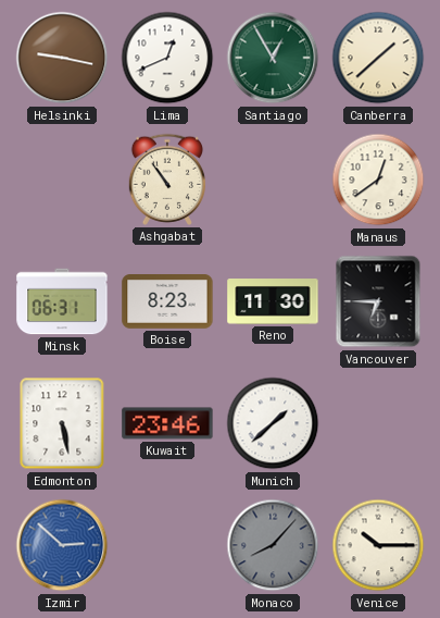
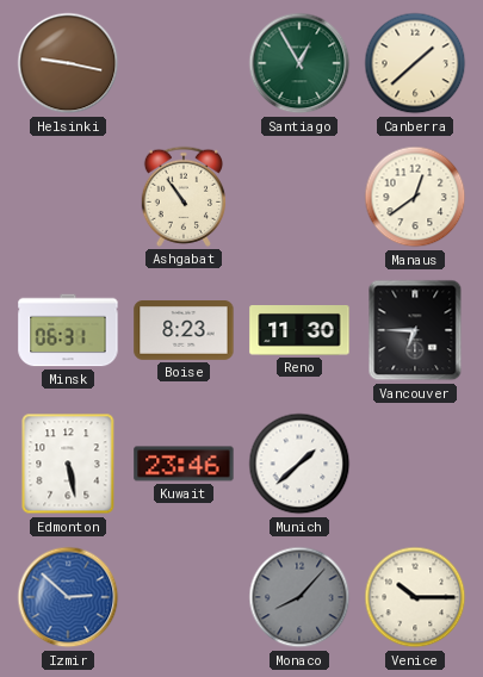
Lima: 12:41 -> none
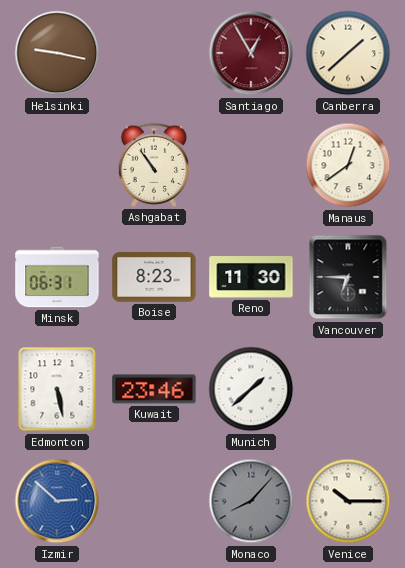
Santiago dial: green -> burgundy
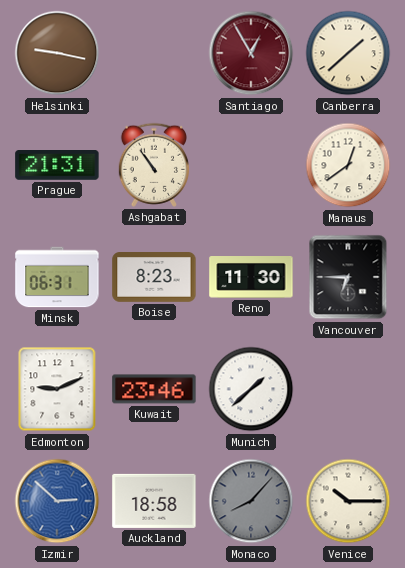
Prague: none -> 21:31
Edmonton: 5:28 -> 9:11
Auckland: none -> 18:58
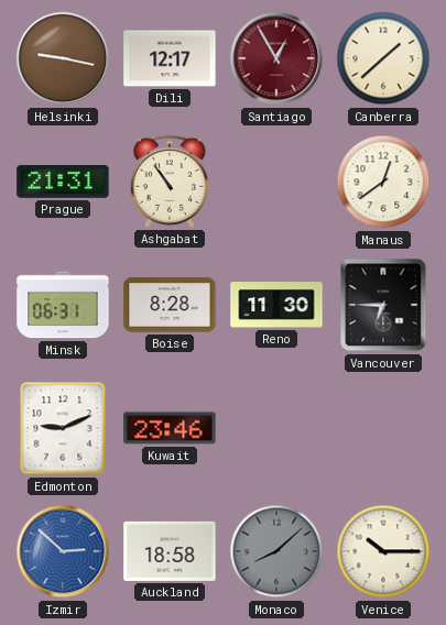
Dili: none -> 12:17
Boise: 8:23 -> 8:28
Munich: 1:38 -> none
Monaco: 8:07 -> 8:08
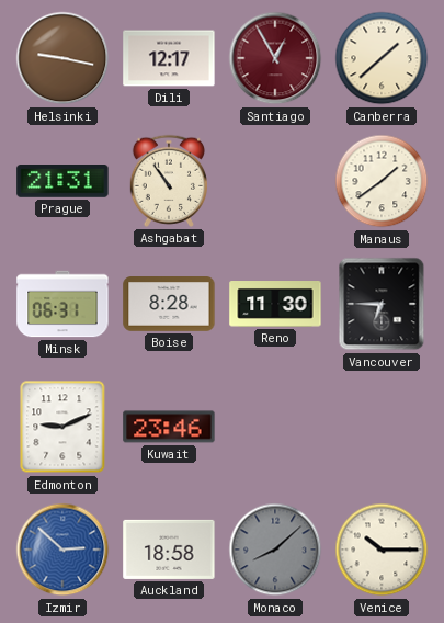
Manaus: 12:39 -> 1:39
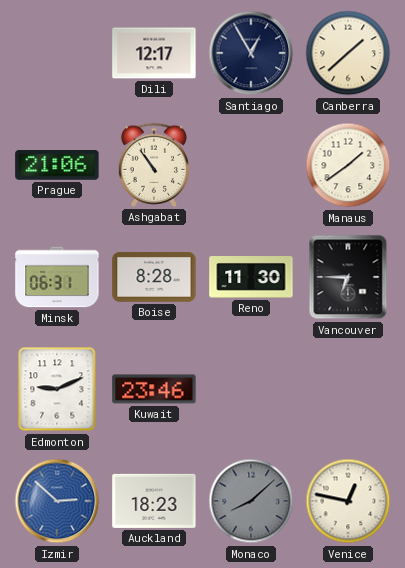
Helsinki: 9:17 -> none
Santiago dial: burgundy -> navy
Prague: 21:31 -> 21:06
Auckland: 18:58 -> 18:23
Venice: 10:15 -> 12:47
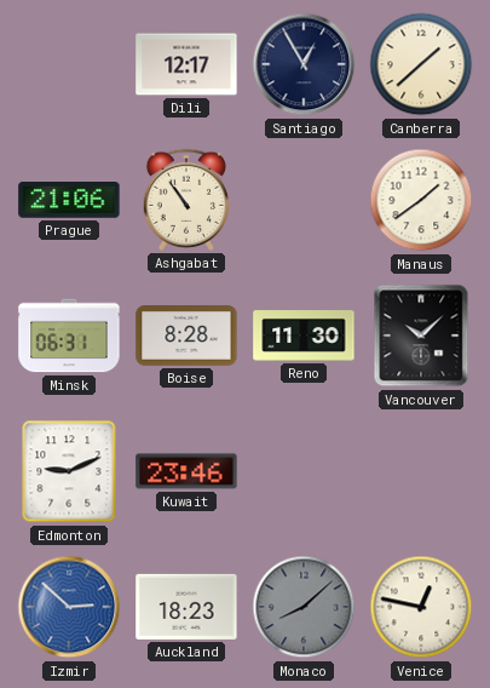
Vancouver: 6:45 -> 10:08
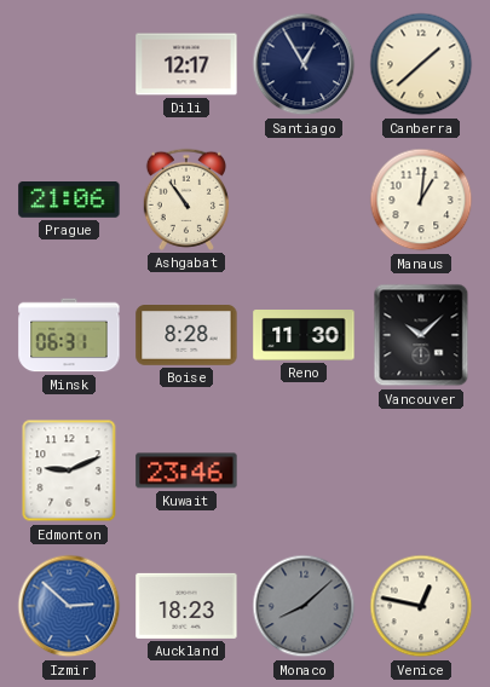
Manaus: 1:39 -> 1:01
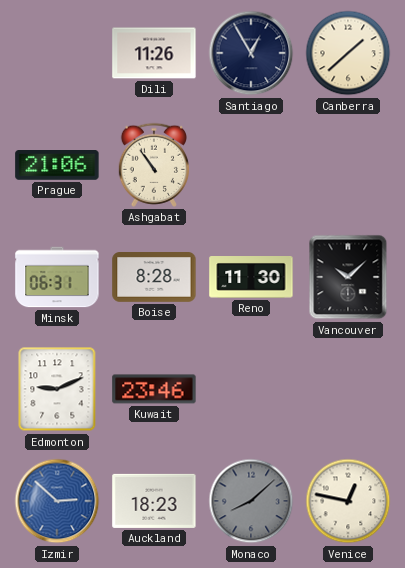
Dili: 12:17 -> 11:26
Manaus: 1:01 -> none
